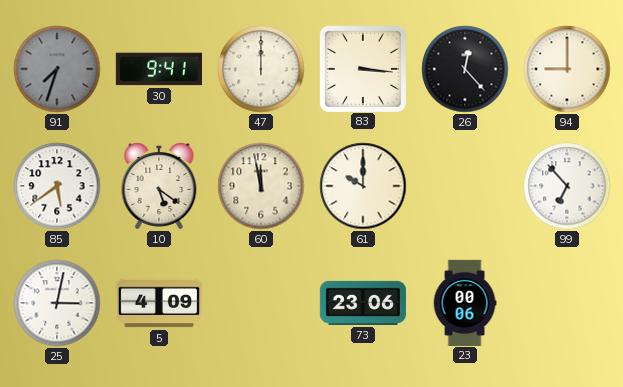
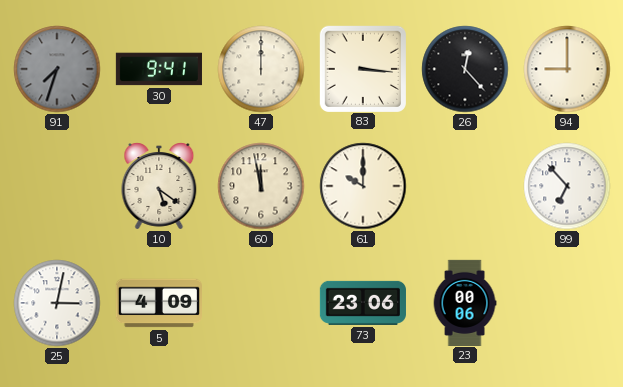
85: 5:39 -> none
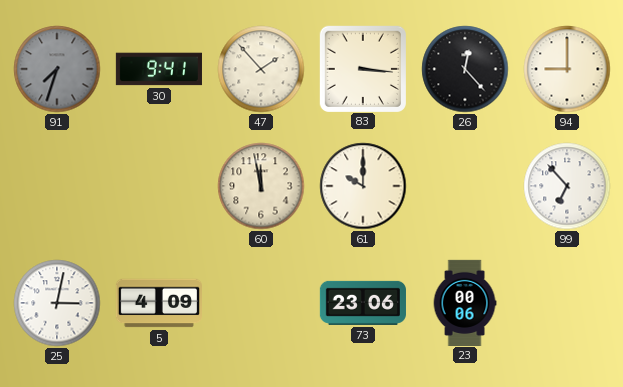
47: 12:00 -> 1:53
10: 5:21 -> none
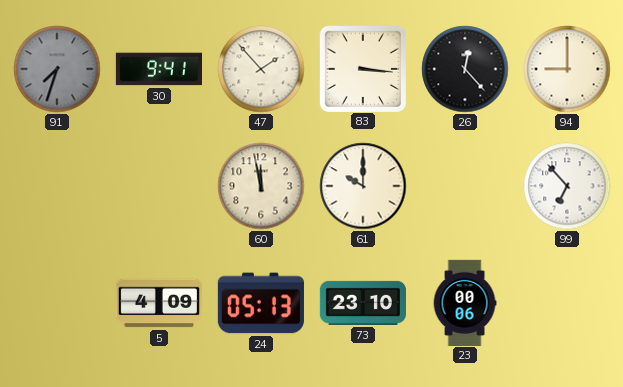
25: 3:02 -> none
24: none -> 05:13
73: 23:06 -> 23:10
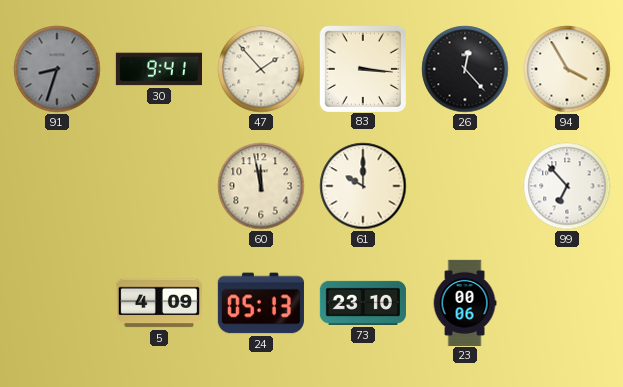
91: 7:33 -> 8:33
94: 9:00 -> 3:55
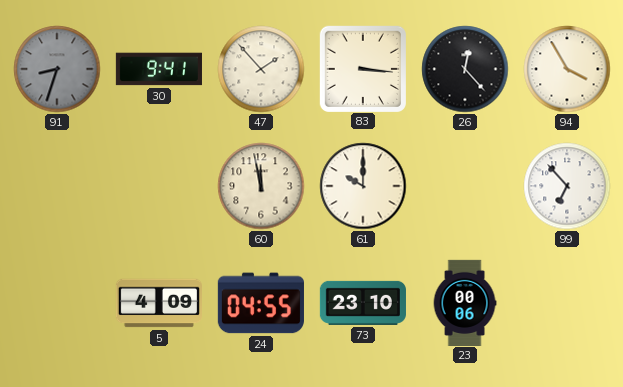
24: 05:13 -> 04:55
